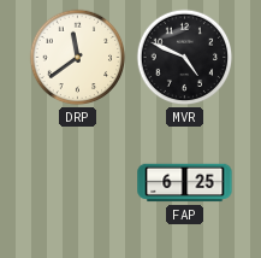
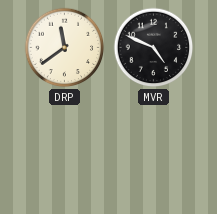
FAP: 6:25 -> none
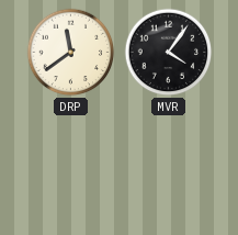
MVR: 4:49 -> 4:06
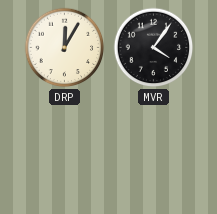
DRP: 11:39 -> 12:05
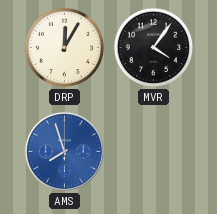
AMS: none -> 7:57
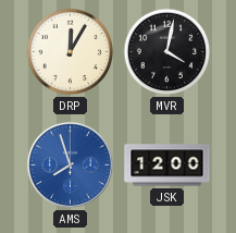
MVR: 4:06 -> 4:02
JSK: none -> 12:00
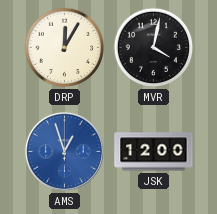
AMS: 7:57 -> 12:57
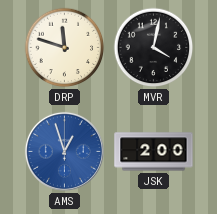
DRP: 12:05 -> 11:48
JSK: 12:00 -> 2:00
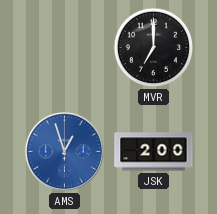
DRP: 11:48 -> none
MVR: 4:02 -> 7:00
